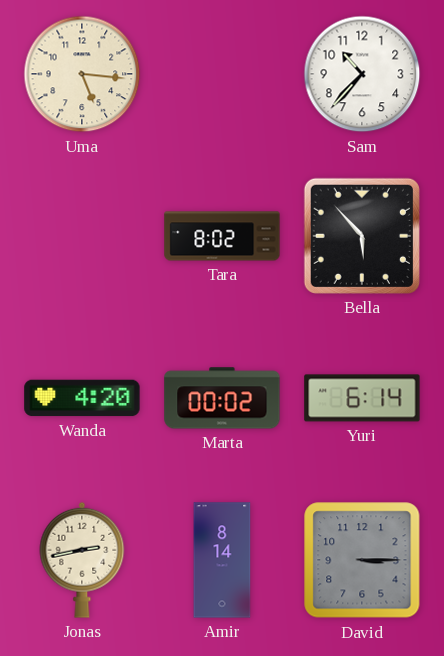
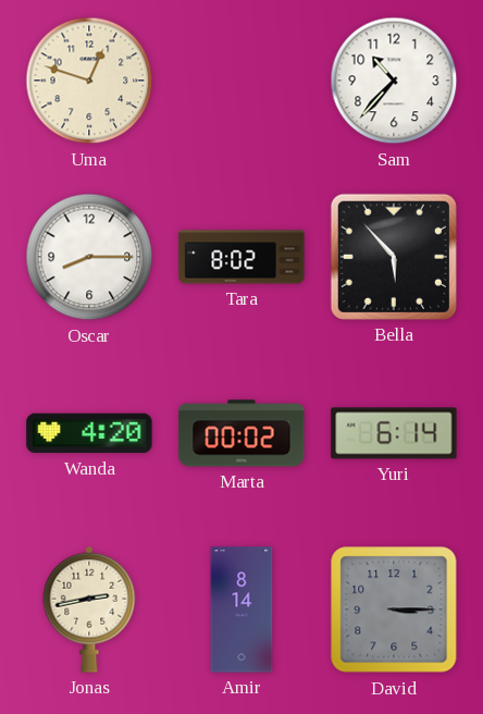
Uma: 5:16 -> 12:48
Oscar: none -> 8:15
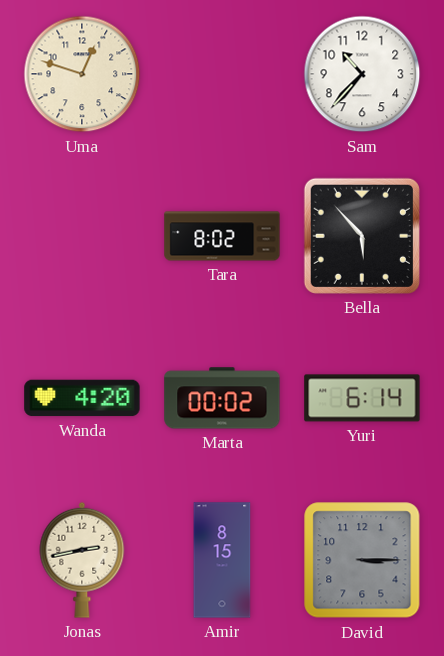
Oscar: 8:15 -> none
Amir: 8:14 -> 8:15
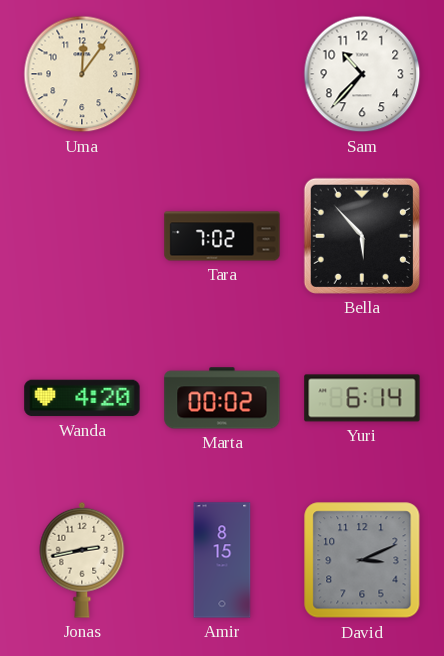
Uma: 12:48 -> 12:06
Tara: 8:02 -> 7:02
David: 3:15 -> 3:11
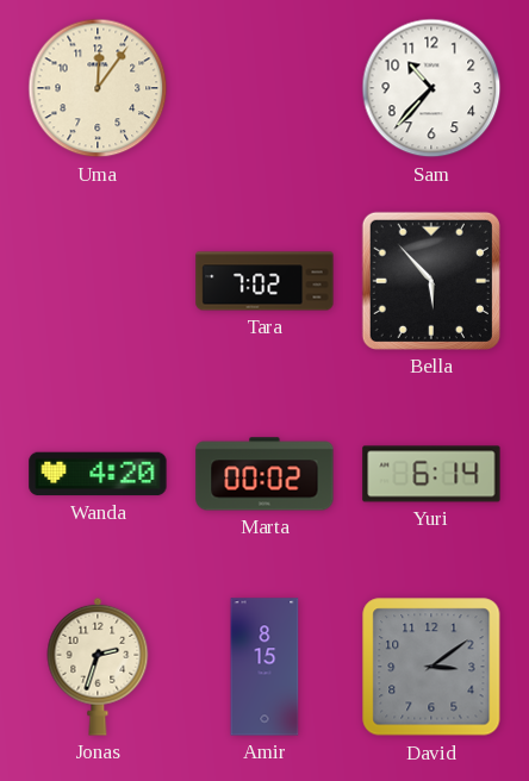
Jonas: 2:43 -> 2:33
David: 3:11 -> 3:09
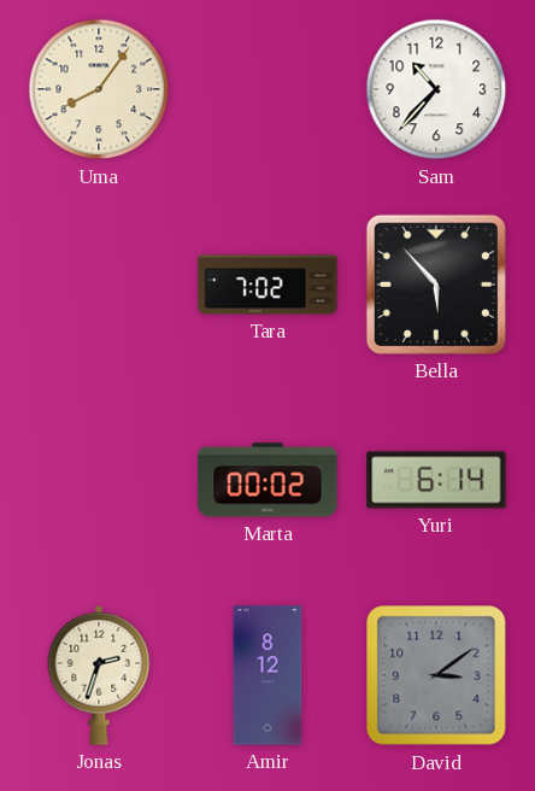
Uma: 12:06 -> 8:06
Wanda: 4:20 -> none
Amir: 8:15 -> 8:12
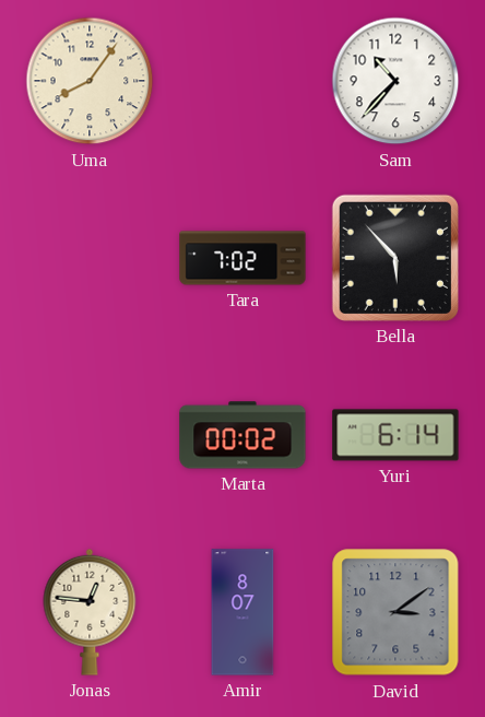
Jonas: 2:33 -> 12:46
Amir: 8:12 -> 8:07
